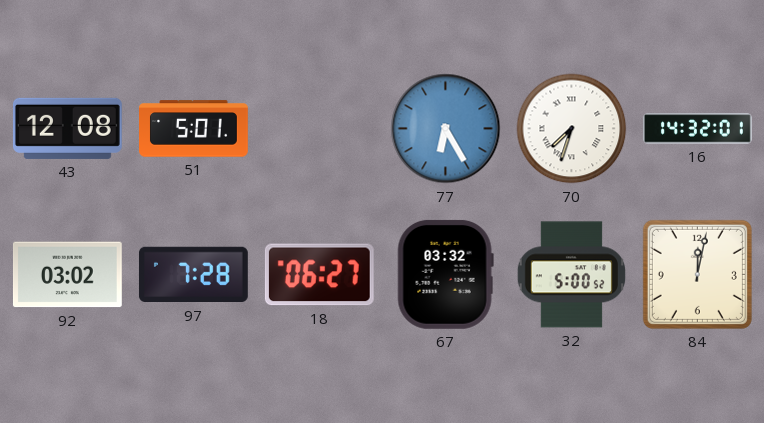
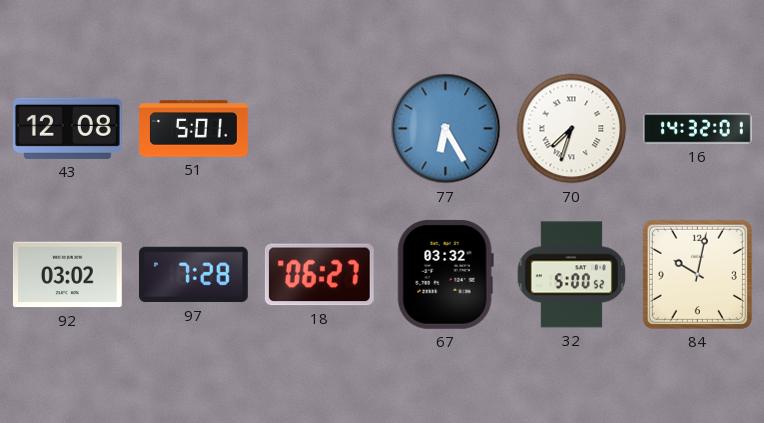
84: 12:02 -> 10:02
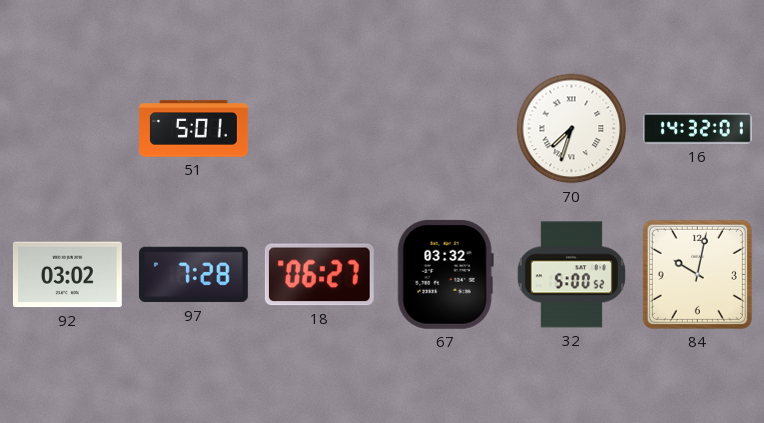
43: 12:08 -> none
77: 6:25 -> none
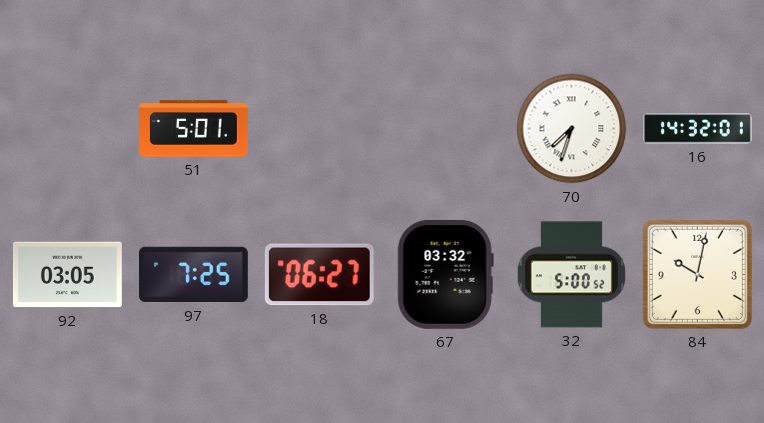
92: 03:02 -> 03:05
97: 7:28 -> 7:25
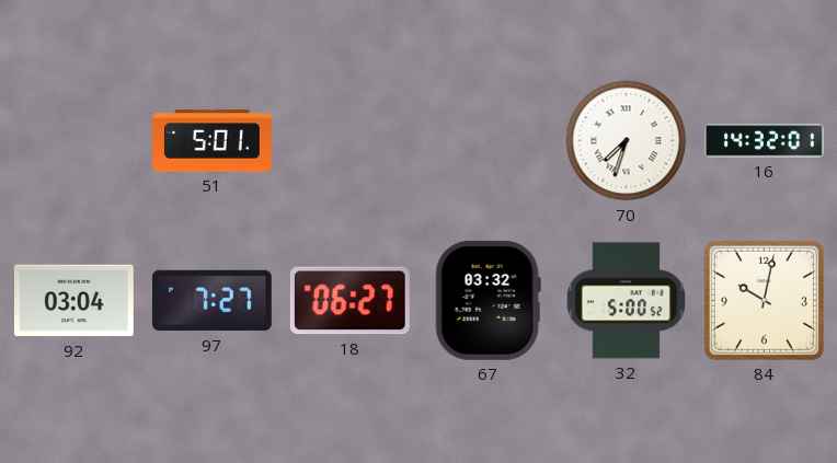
92: 03:05 -> 03:04
97: 7:25 -> 7:27
